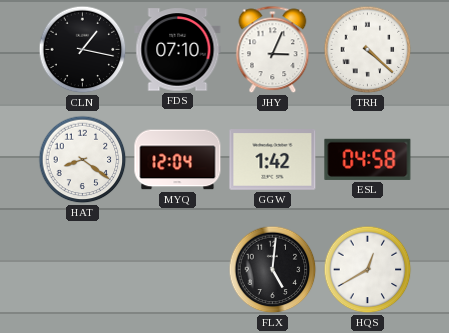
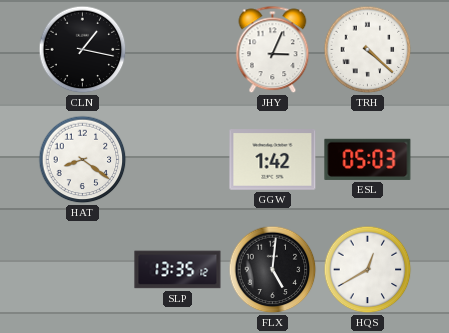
FDS: 07:10 -> none
MYQ: 12:04 -> none
ESL: 04:58 -> 05:03
SLP: none -> 13:35
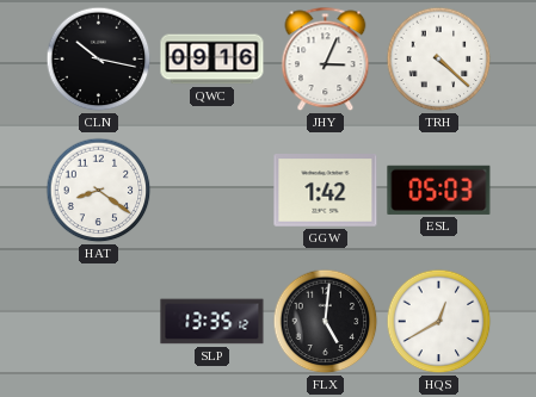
CLN: 1:17 -> 10:17
QWC: none -> 09:16
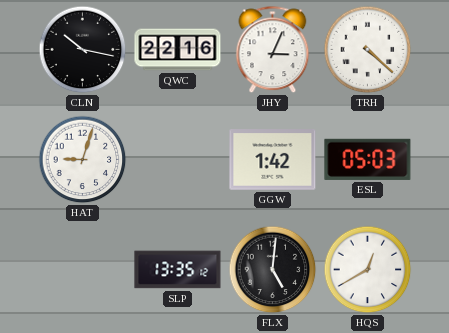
QWC: 09:16 -> 22:16
HAT: 8:21 -> 9:03
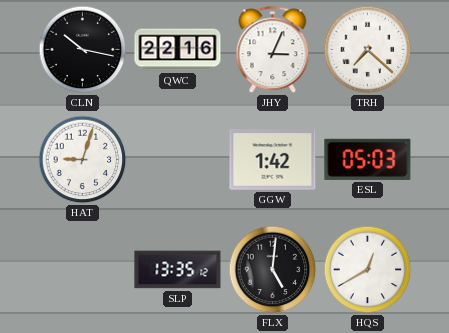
TRH: 4:22 -> 7:22
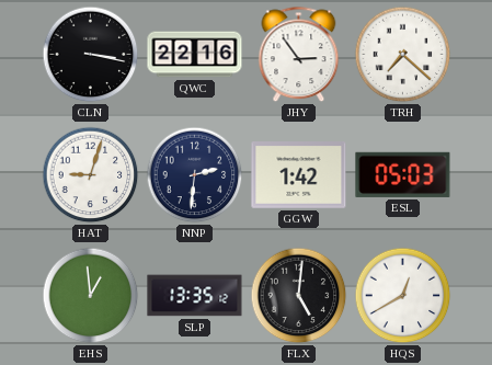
CLN: 10:17 -> 3:17
JHY: 3:04 -> 2:54
NNP: none -> 2:31
EHS: none -> 12:59
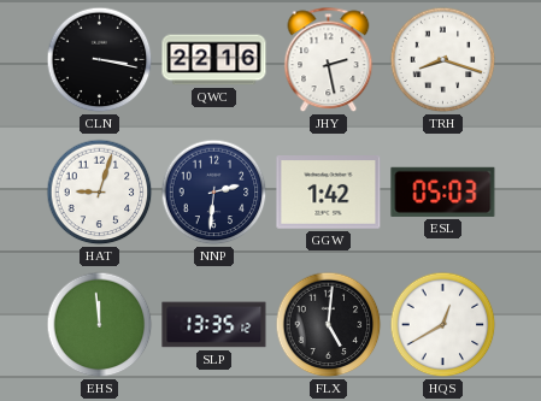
JHY: 2:54 -> 2:28
TRH: 7:22 -> 8:18
EHS: 12:59 -> 11:59
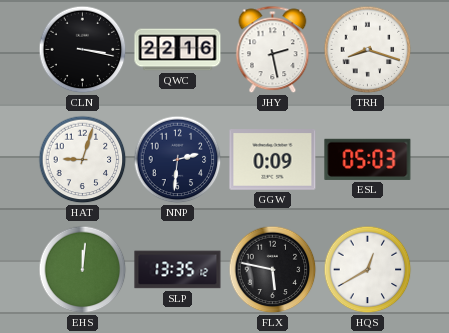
GGW: 1:42 -> 0:09
EHS: 11:59 -> 12:01
FLX: 5:01 -> 5:47
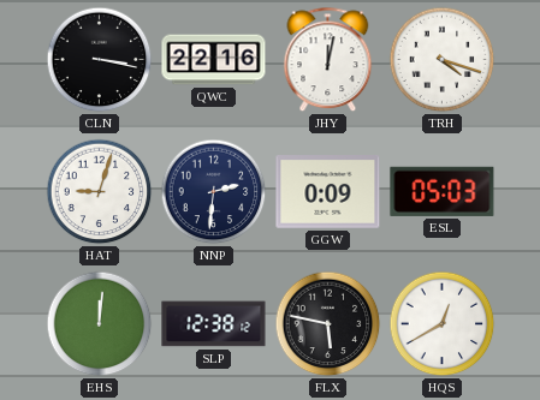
JHY: 2:28 -> 12:02
TRH: 8:18 -> 4:18
SLP: 13:35 -> 12:38
